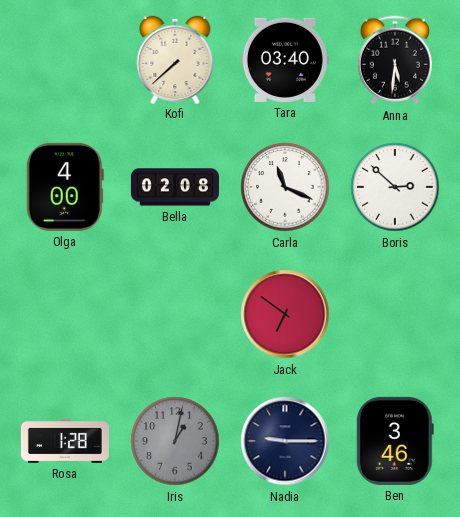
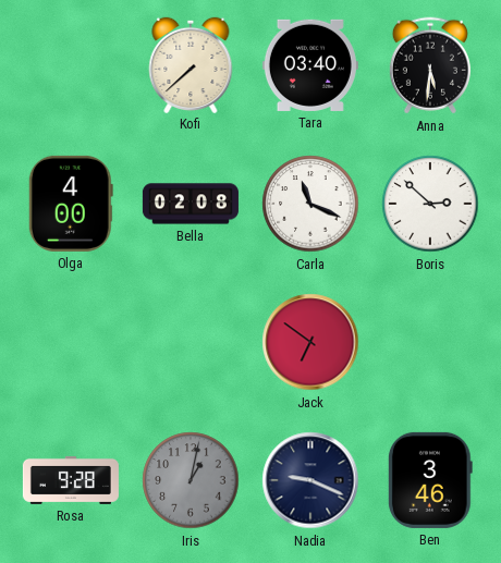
Rosa: 1:28 -> 9:28
Nadia: 9:15 -> 9:19
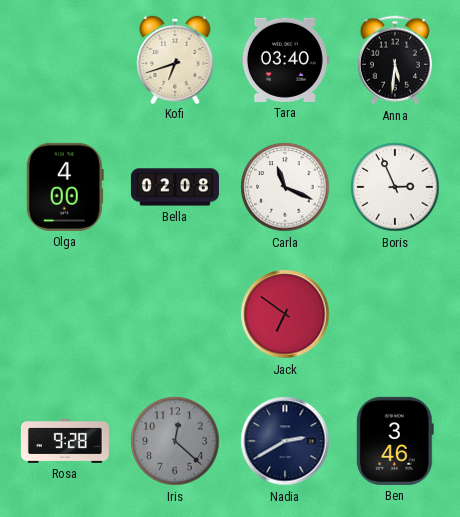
Kofi: 7:38 -> 6:42
Boris: 2:52 -> 2:56
Iris: 1:02 -> 12:22
Nadia: 9:19 -> 2:40
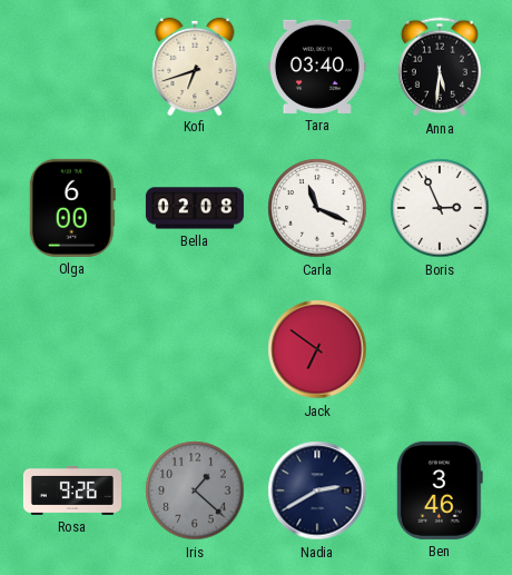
Olga: 4:00 -> 6:00
Rosa: 9:28 -> 9:26
Iris: 12:22 -> 1:22
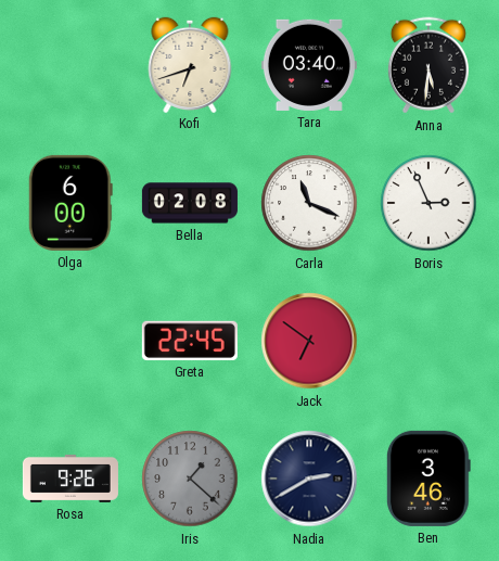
Greta: none -> 22:45
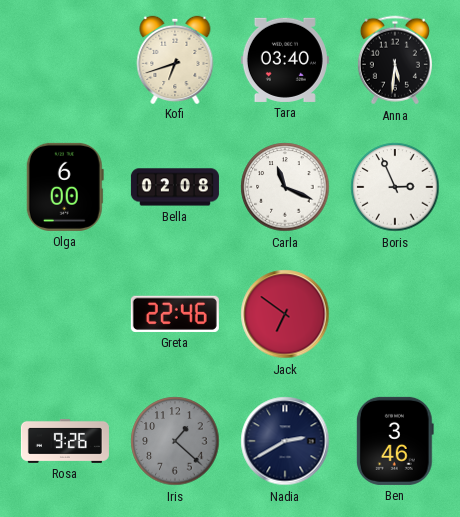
Greta: 22:45 -> 22:46
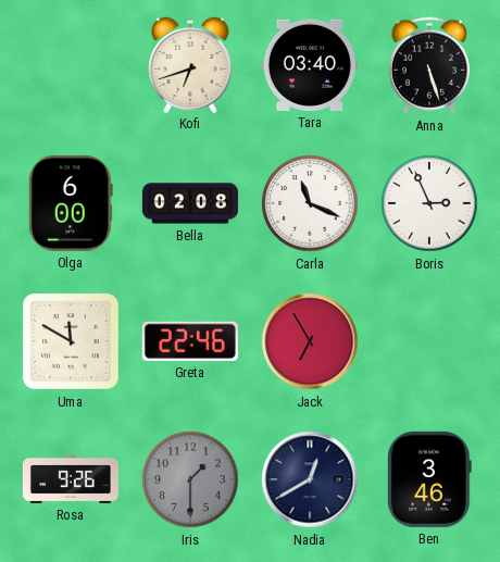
Anna: 5:31 -> 5:27
Uma: none -> 11:50
Jack: 6:51 -> 6:55
Iris: 1:22 -> 1:30
Nadia: 2:40 -> 12:40
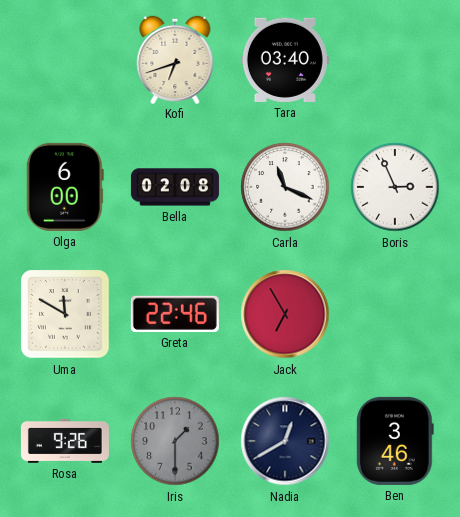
Anna: 5:27 -> none
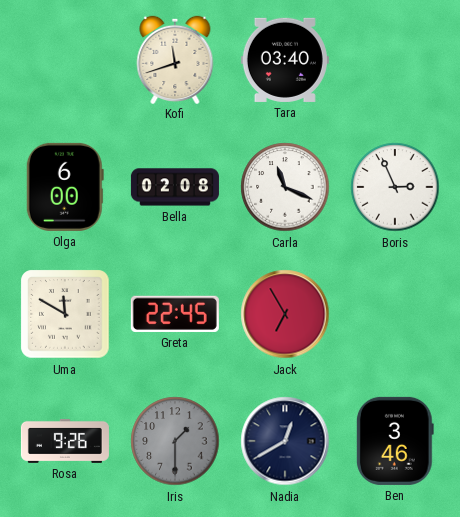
Kofi: 6:42 -> 11:42
Greta: 22:46 -> 22:45
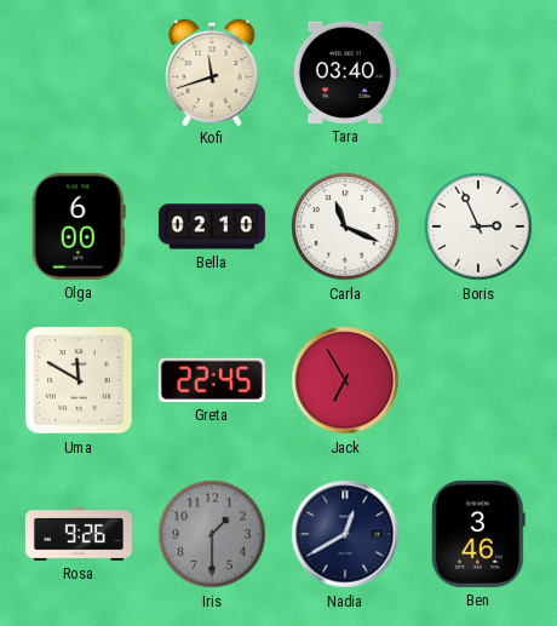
Bella: 02:08 -> 02:10
